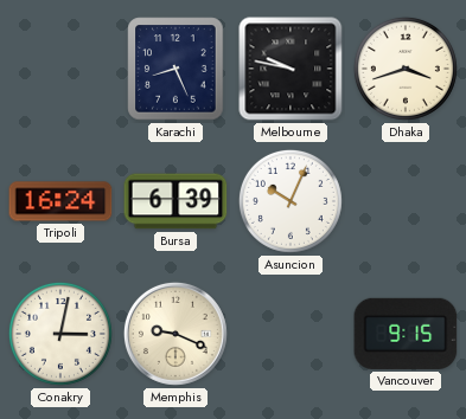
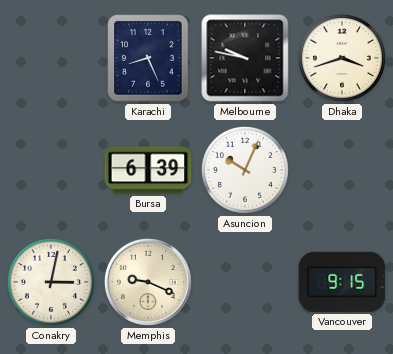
Tripoli: 16:24 -> none
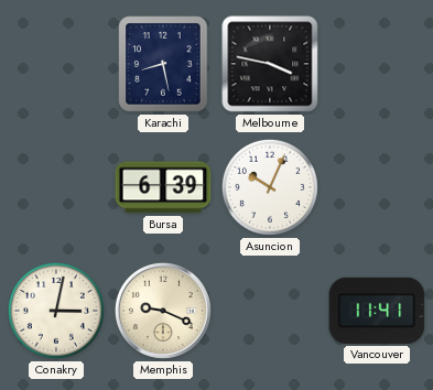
Karachi: 8:26 -> 8:28
Melbourne: 9:47 -> 3:47
Dhaka: 3:42 -> none
Vancouver: 9:15 -> 11:41
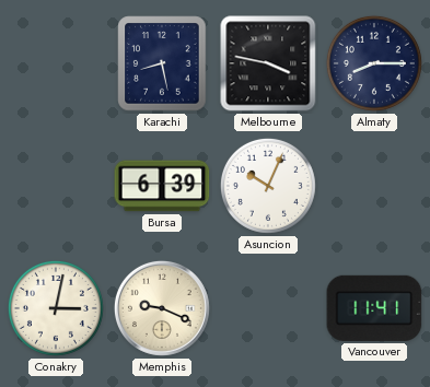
Almaty: none -> 8:15
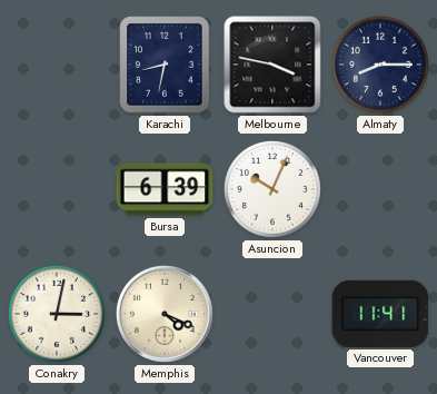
Karachi: 8:28 -> 8:32
Memphis: 9:19 -> 4:19
